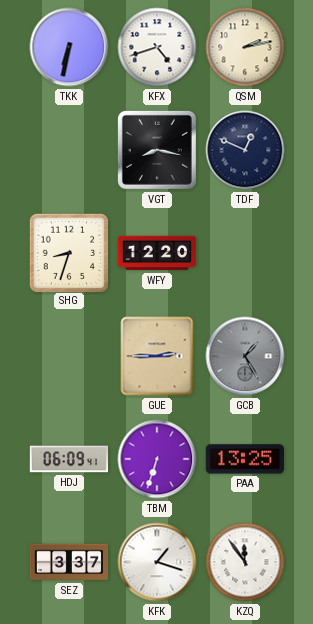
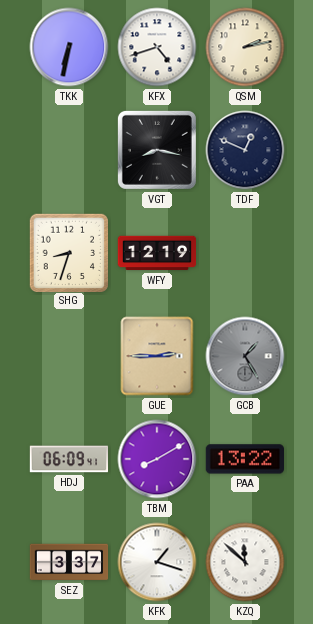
WFY: 12:20 -> 12:19
TBM: 6:33 -> 8:10
PAA: 13:25 -> 13:22
KZQ: 11:54 -> 11:52
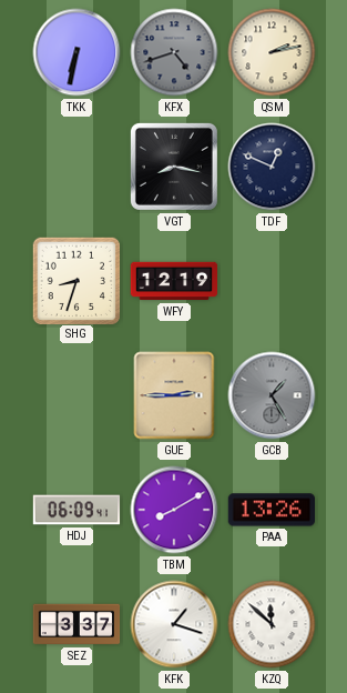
KFX dial: white -> grey
PAA: 13:22 -> 13:26
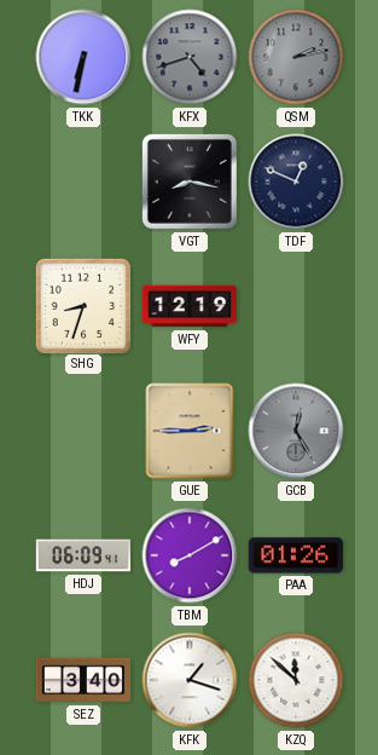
QSM dial: cream -> grey
GCB: 1:25 -> 12:25
PAA: 13:26 -> 01:26
SEZ: 3:37 -> 3:40
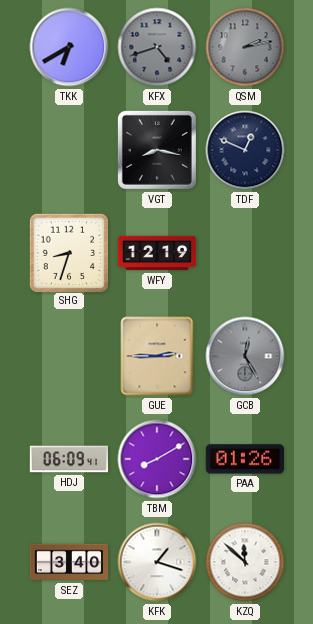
TKK: 6:32 -> 6:40
